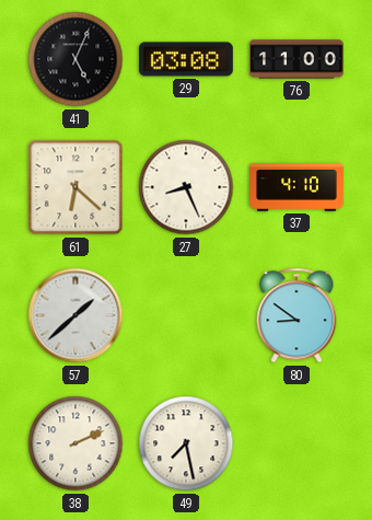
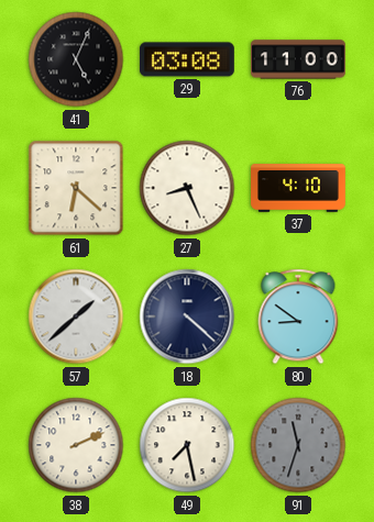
18: none -> 4:22
91: none -> 11:33
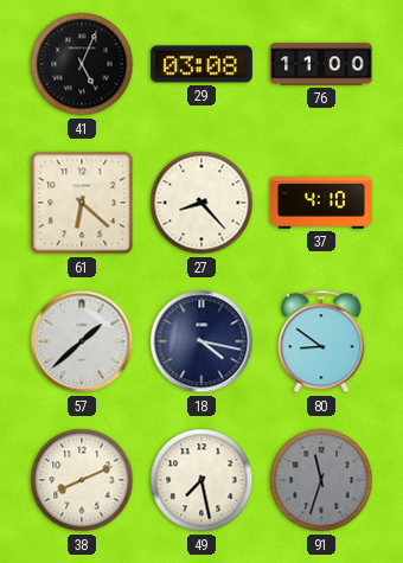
27: 8:26 -> 8:23
18: 4:22 -> 4:17
38: 2:11 -> 8:11
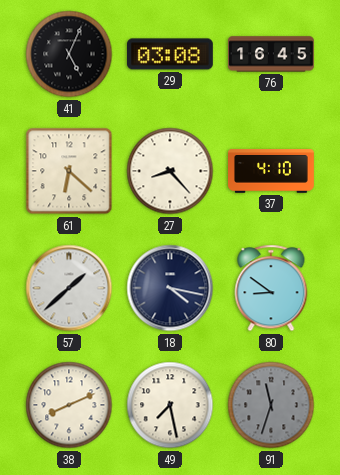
76: 11:00 -> 16:45
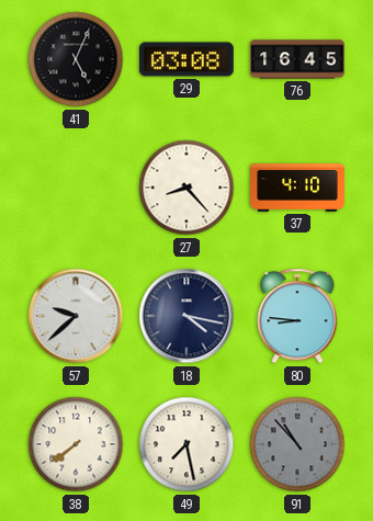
61: 6:22 -> none
57: 1:38 -> 9:38
80: 8:51 -> 8:46
38: 8:11 -> 7:39
91: 11:33 -> 10:53
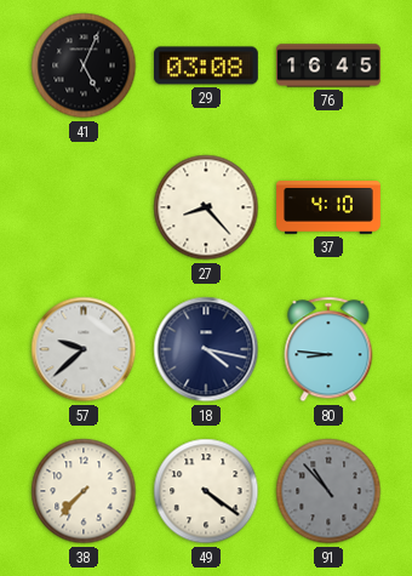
38: 7:39 -> 7:37
49: 7:28 -> 4:21
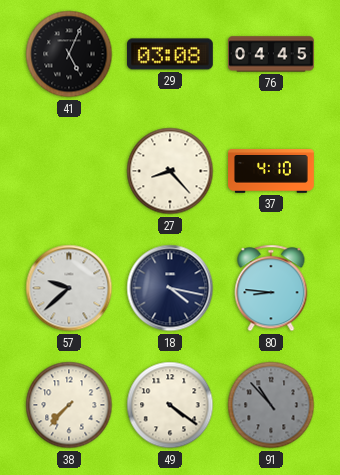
76: 16:45 -> 04:45
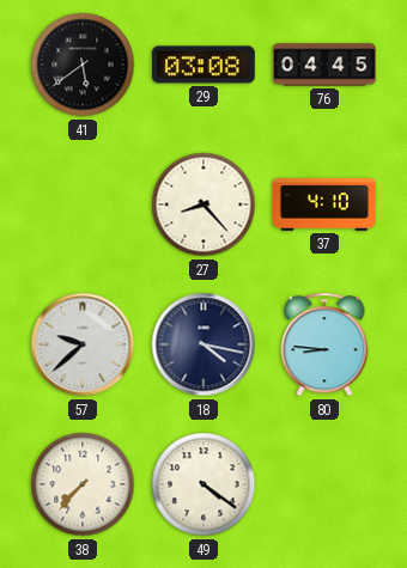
41: 5:04 -> 5:39
91: 10:53 -> none
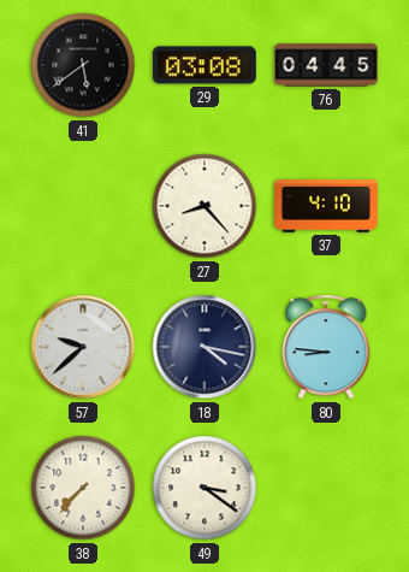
49: 4:21 -> 3:21
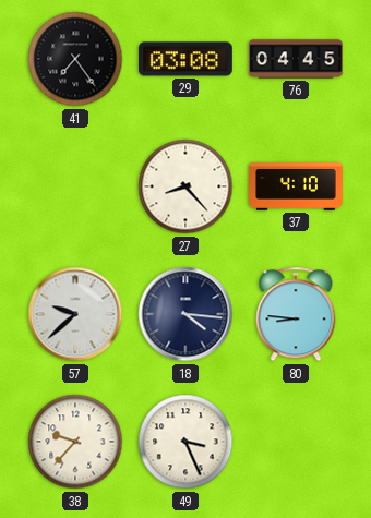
41: 5:39 -> 7:24
18: 4:17 -> 4:16
38: 7:37 -> 9:37
49: 3:21 -> 3:26
